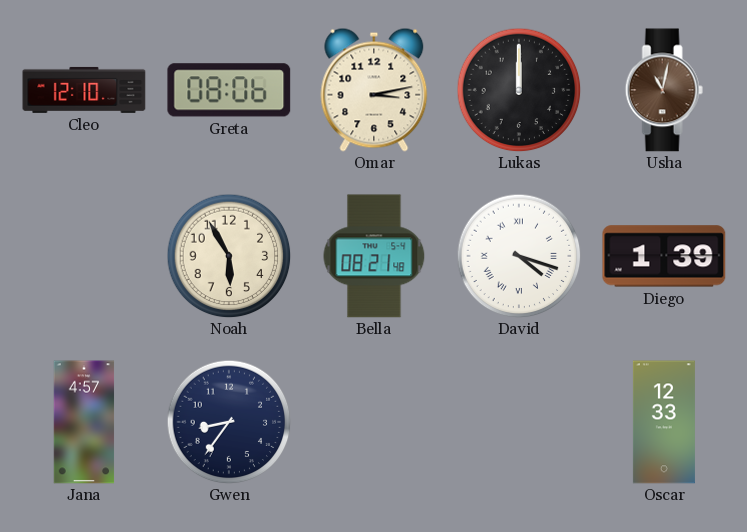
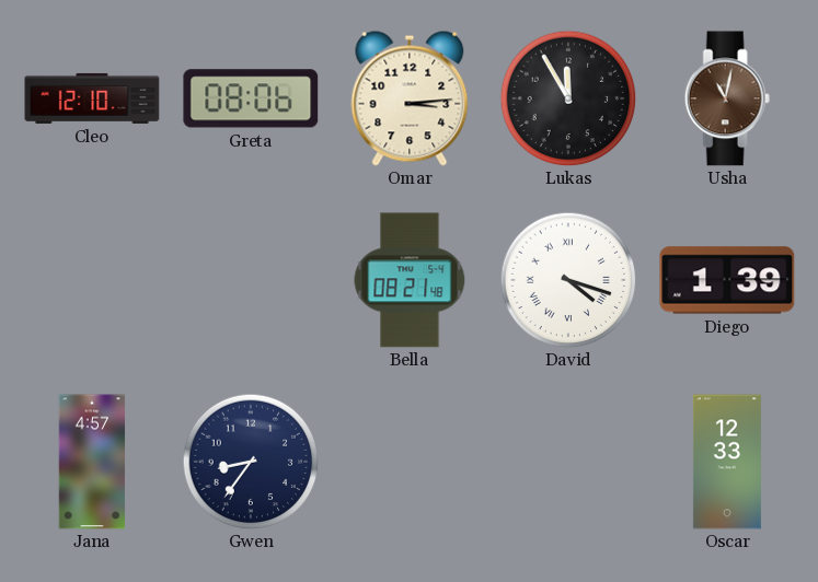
Omar: 3:13 -> 3:14
Lukas: 12:00 -> 11:55
Noah: 5:55 -> none
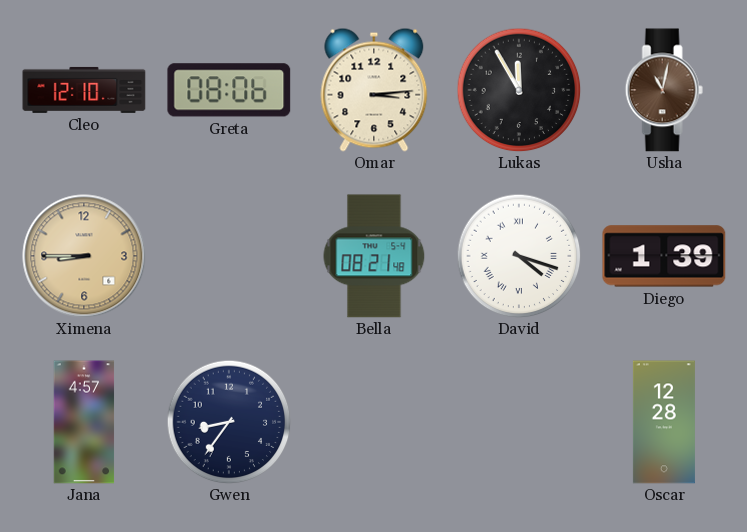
Ximena: none -> 8:45
Oscar: 12:33 -> 12:28
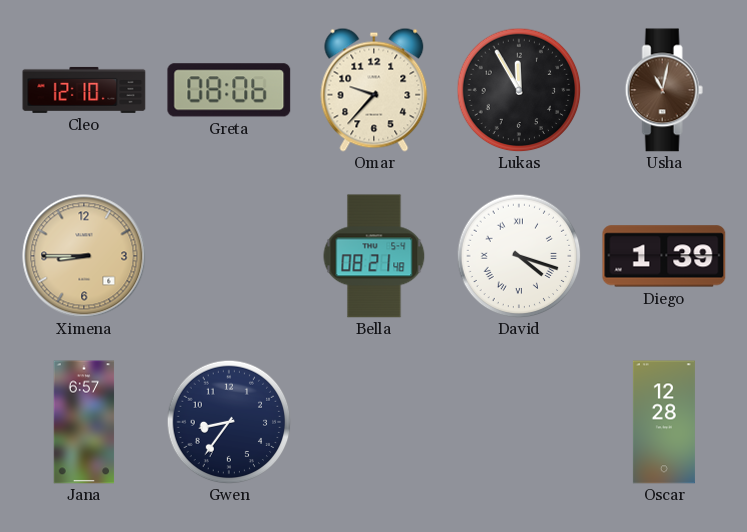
Omar: 3:14 -> 9:37
Jana: 4:57 -> 6:57
